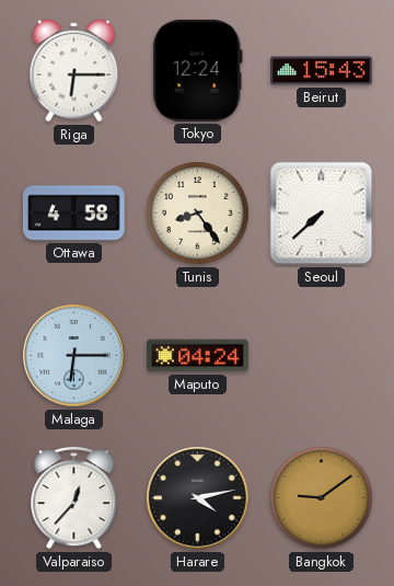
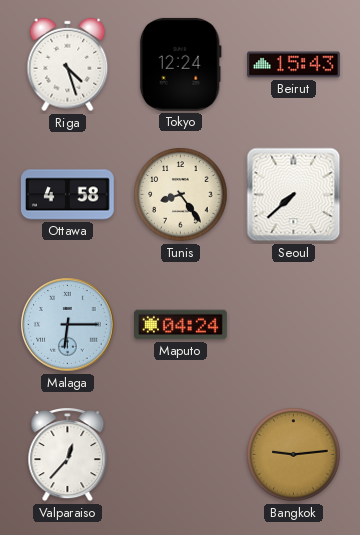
Riga: 6:15 -> 4:27
Harare: 4:13 -> none
Bangkok: 9:09 -> 9:14
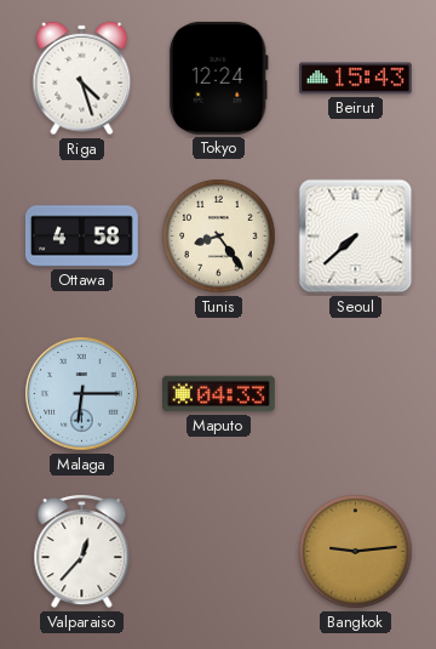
Maputo: 04:24 -> 04:33
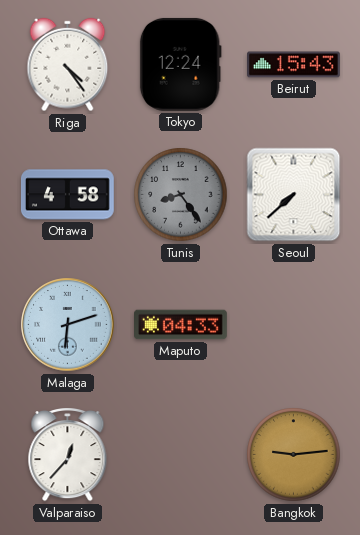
Riga: 4:27 -> 4:24
Tunis dial: cream -> grey
Malaga: 6:15 -> 6:12
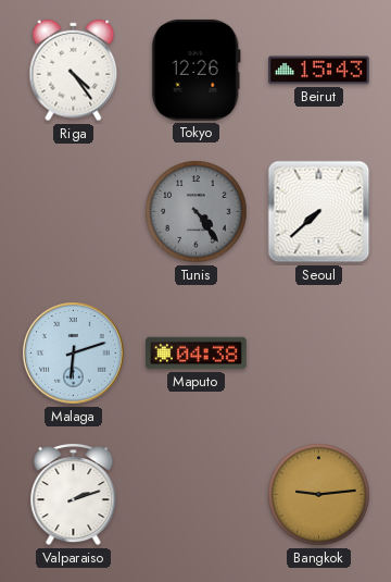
Tokyo: 12:24 -> 12:26
Ottawa: 4:58 -> none
Tunis: 8:24 -> 4:24
Maputo: 04:33 -> 04:38
Valparaiso: 12:37 -> 2:12
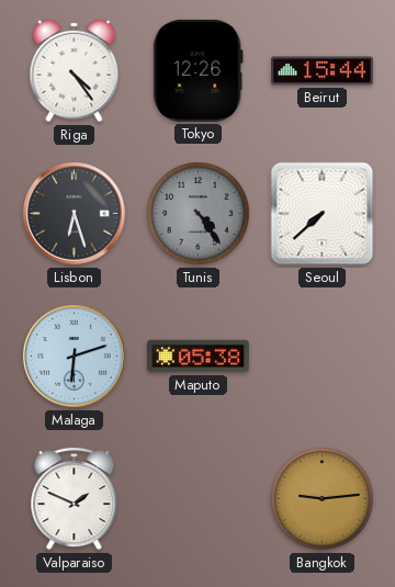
Beirut: 15:43 -> 15:44
Lisbon: none -> 6:27
Maputo: 04:38 -> 05:38
Valparaiso: 2:12 -> 1:49
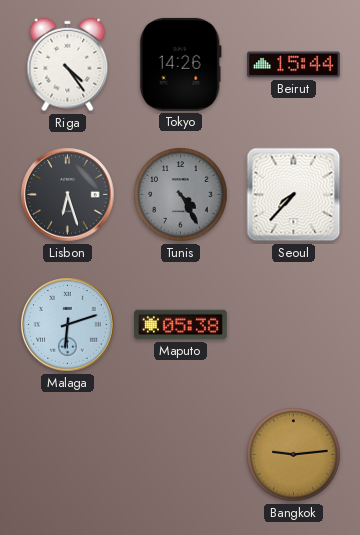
Tokyo: 12:26 -> 14:26
Tunis: 4:24 -> 4:25
Seoul: 7:38 -> 7:37
Valparaiso: 1:49 -> none
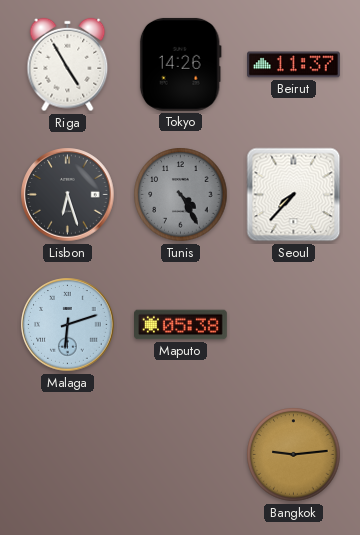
Riga: 4:24 -> 4:55
Beirut: 15:44 -> 11:37
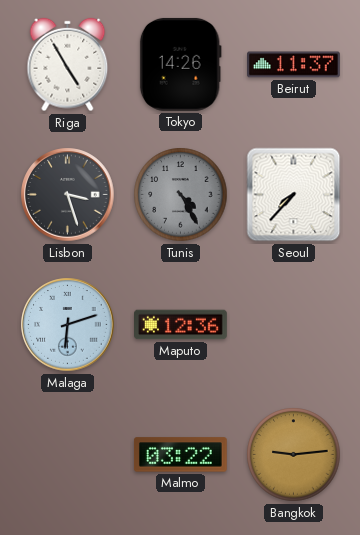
Lisbon: 6:27 -> 3:27
Maputo: 05:38 -> 12:36
Malmo: none -> 03:22
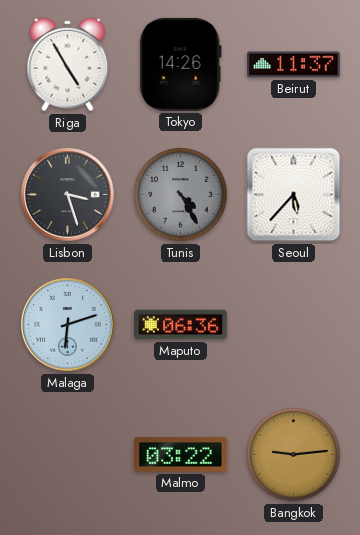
Seoul: 7:37 -> 5:37
Maputo: 12:36 -> 06:36
